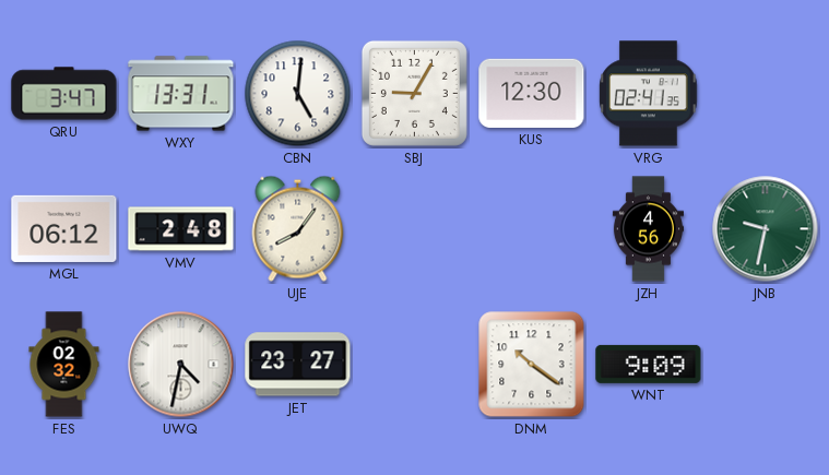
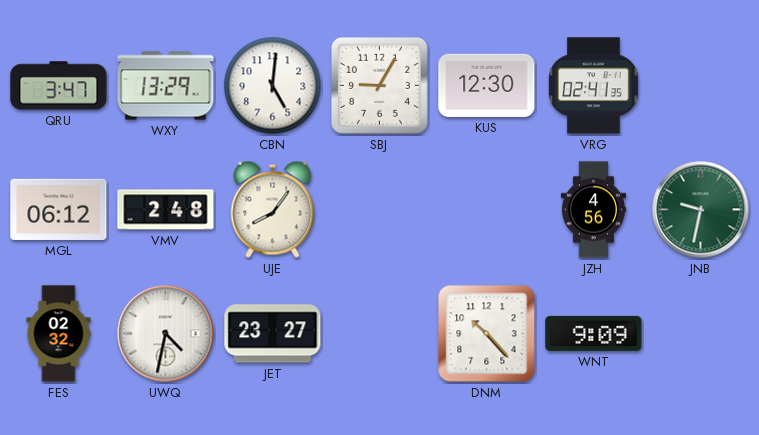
WXY: 13:31 -> 13:29
DNM: 10:21 -> 10:23
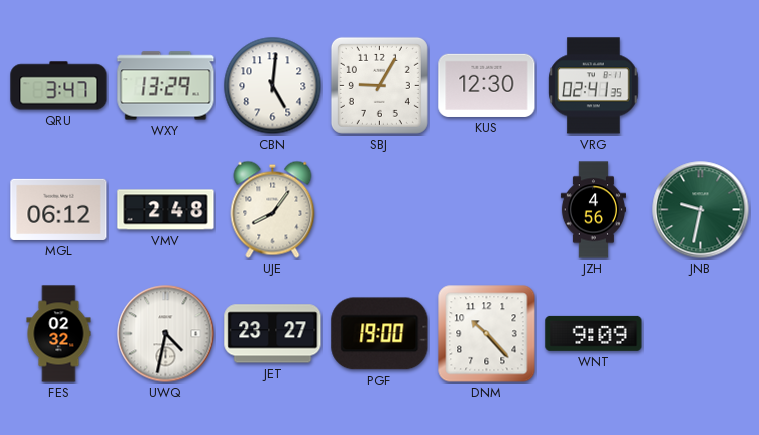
PGF: none -> 19:00
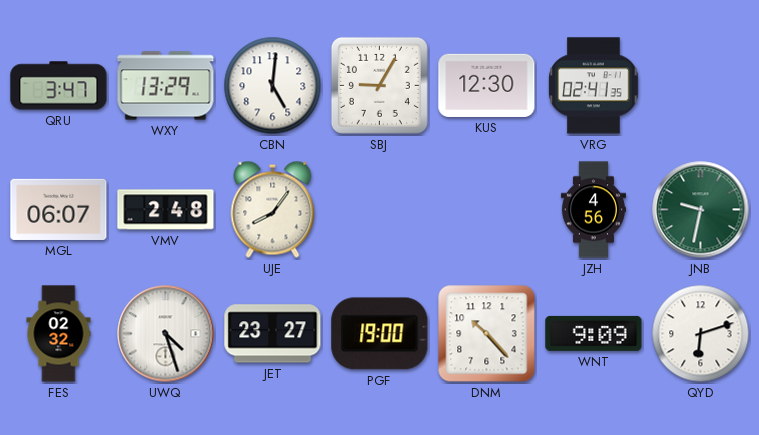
MGL: 06:12 -> 06:07
UWQ: 4:32 -> 4:27
QYD: none -> 6:12
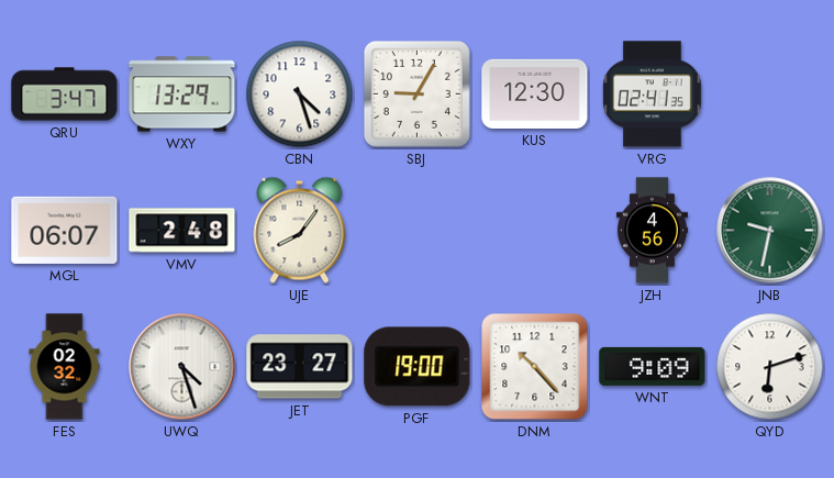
CBN: 5:01 -> 4:27
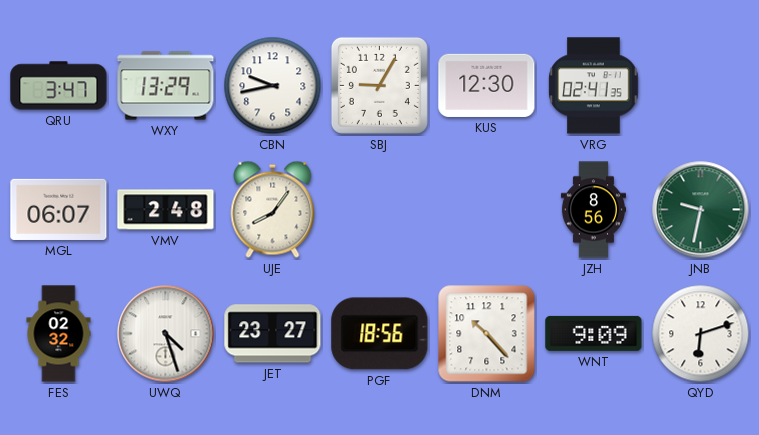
CBN: 4:27 -> 9:43
JZH: 4:56 -> 8:56
PGF: 19:00 -> 18:56
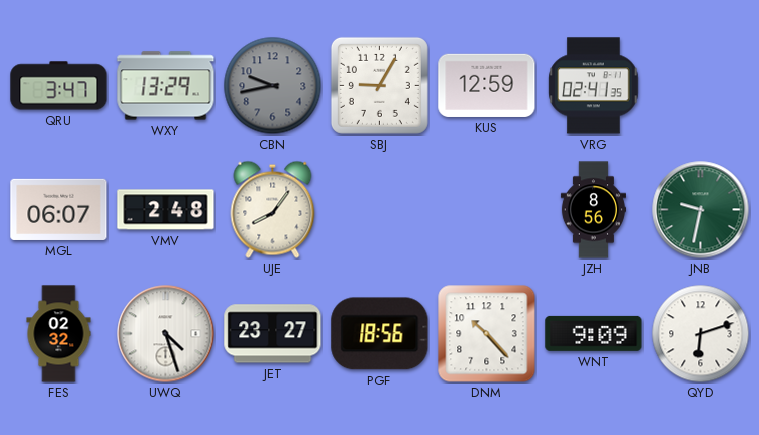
CBN dial: white -> grey
KUS: 12:30 -> 12:59
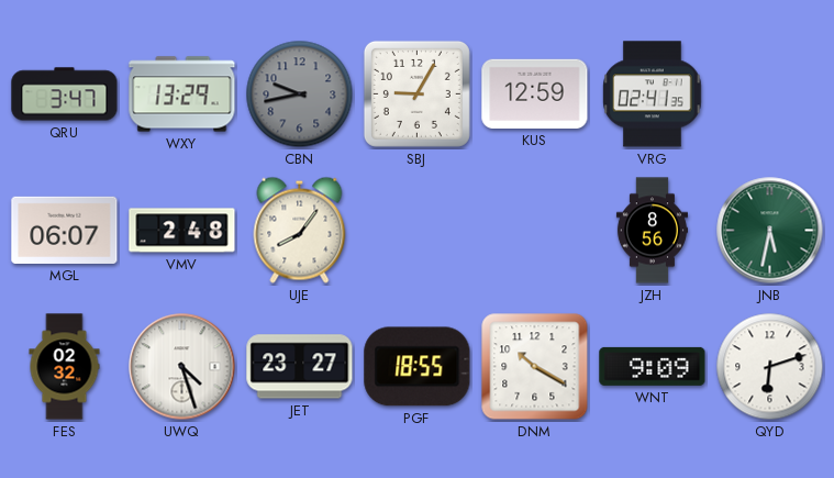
JNB: 9:32 -> 5:32
PGF: 18:56 -> 18:55
DNM: 10:23 -> 10:20
